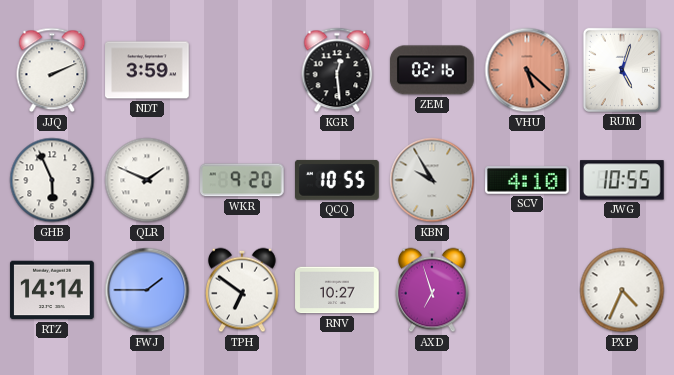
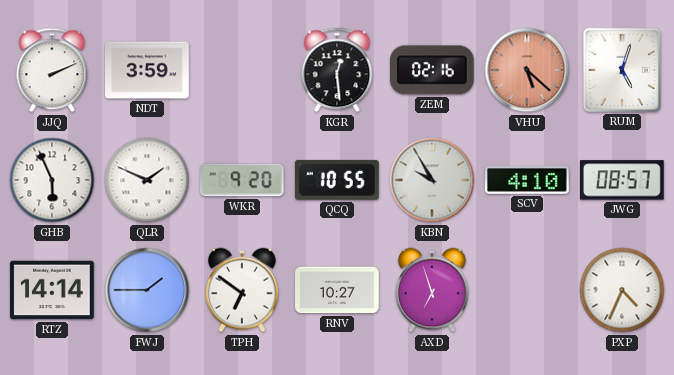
JWG: 10:55 -> 08:57
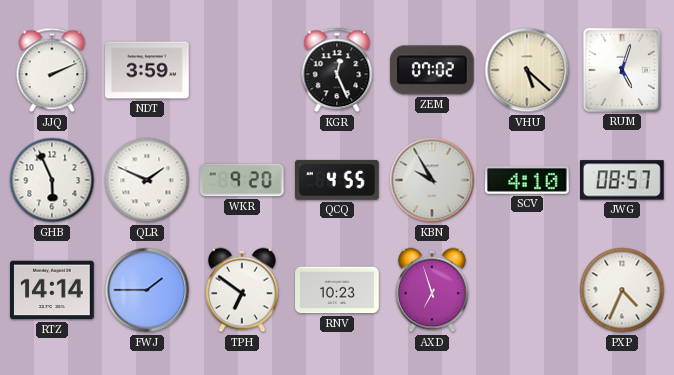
KGR: 12:29 -> 12:26
ZEM: 02:16 -> 07:02
VHU dial: salmon -> cream
QCQ: 10:55 -> 4:55
RNV: 10:27 -> 10:23
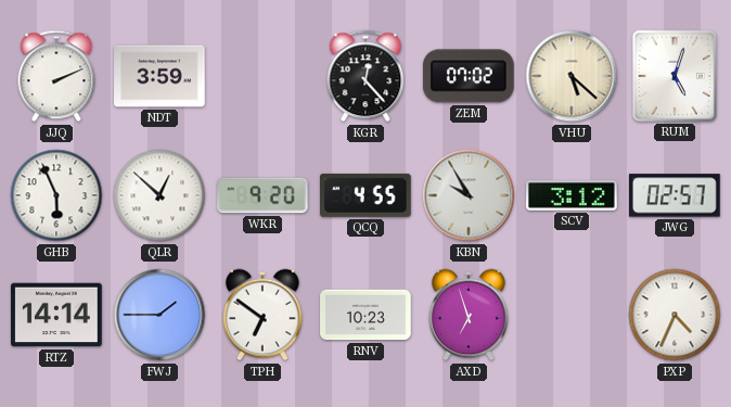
KGR: 12:26 -> 12:23
QLR: 1:49 -> 12:52
SCV: 4:10 -> 3:12
JWG: 08:57 -> 02:57
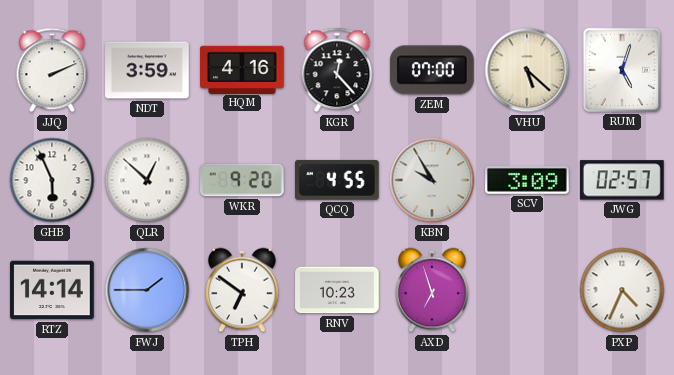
HQM: none -> 4:16
ZEM: 07:02 -> 07:00
SCV: 3:12 -> 3:09
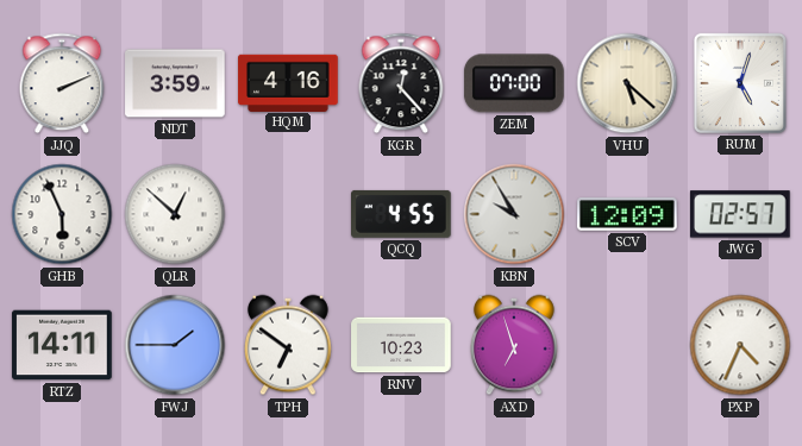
WKR: 9:20 -> none
SCV: 3:09 -> 12:09
RTZ: 14:14 -> 14:11
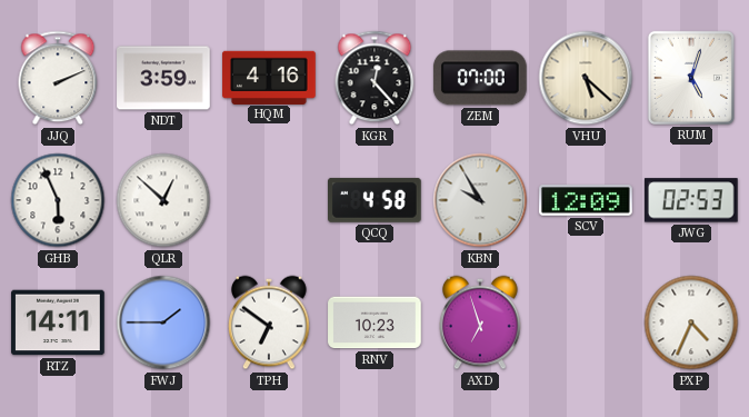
QCQ: 4:55 -> 4:58
JWG: 02:57 -> 02:53
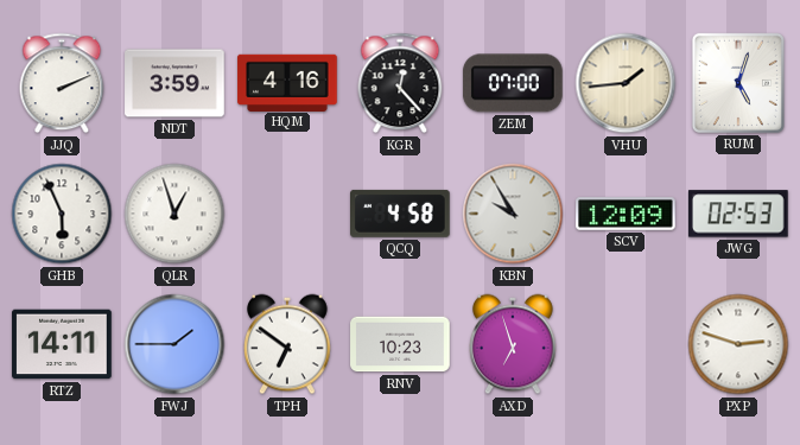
VHU: 5:22 -> 1:44
QLR: 12:52 -> 12:57
PXP: 4:34 -> 2:48
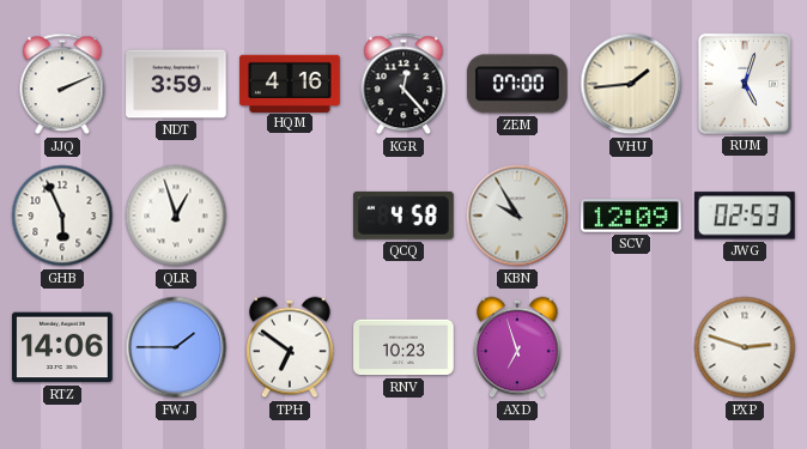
RTZ: 14:11 -> 14:06
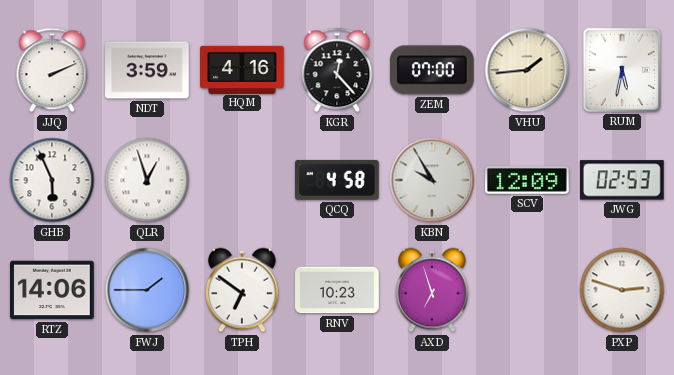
RUM: 5:03 -> 5:32
